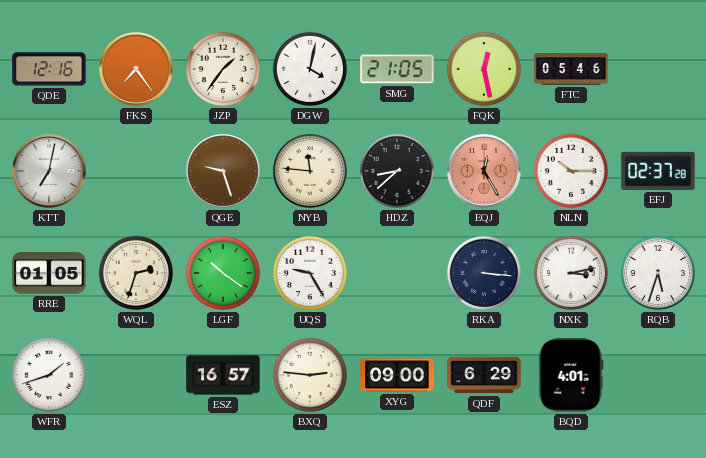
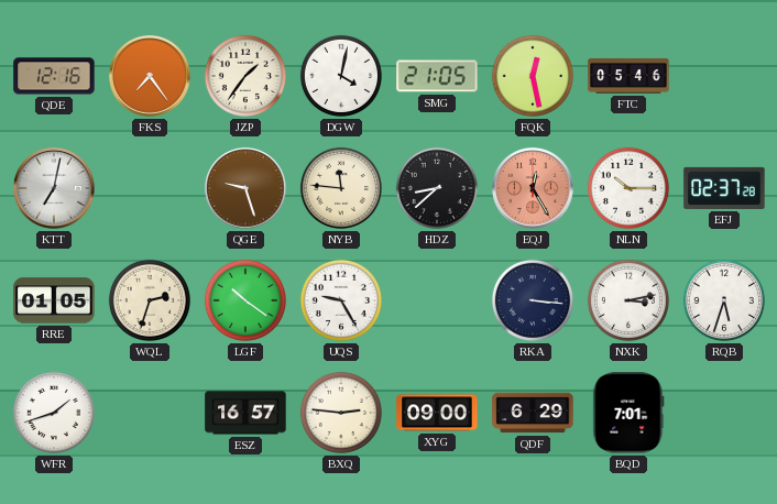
BQD: 4:01 -> 7:01
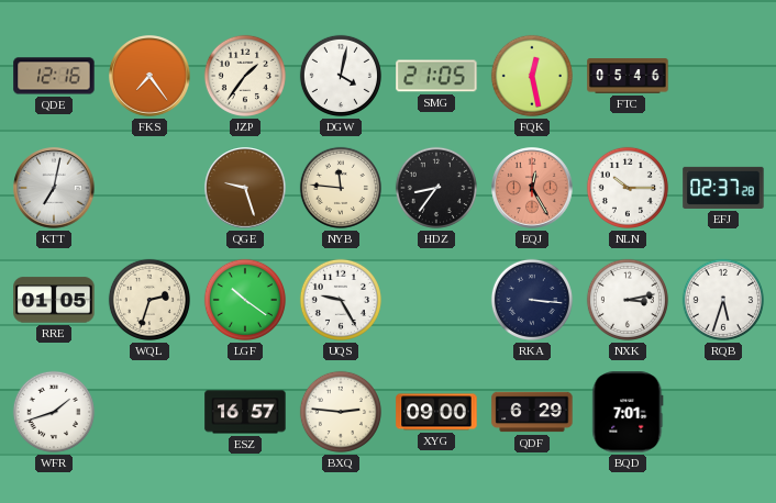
HDZ: 8:38 -> 8:36
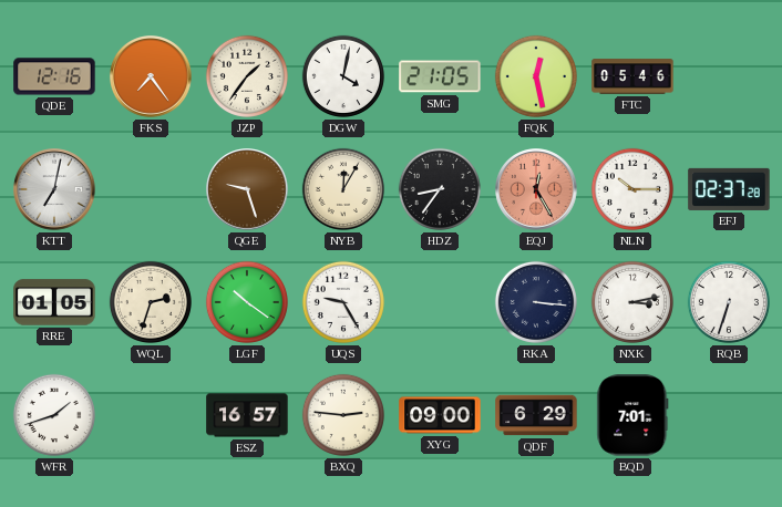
NYB: 11:46 -> 12:05
RQB: 5:33 -> 6:33
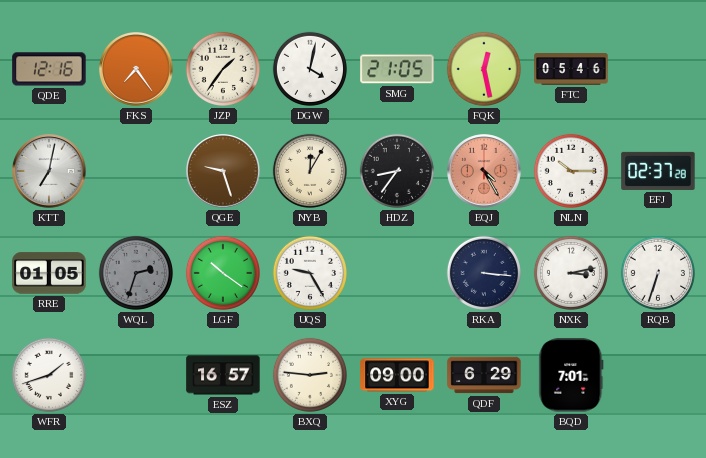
EQJ: 12:25 -> 4:25
WQL dial: cream -> grey
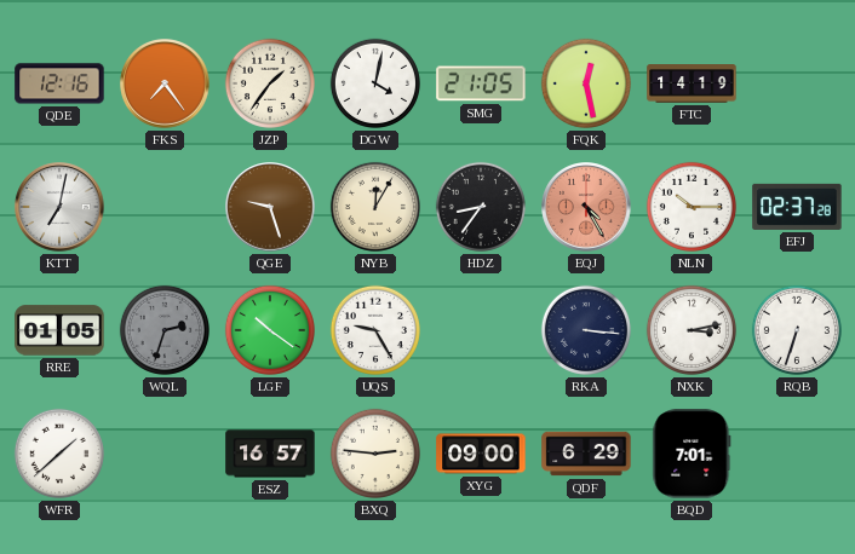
FTC: 05:46 -> 14:19
WFR: 1:42 -> 1:38
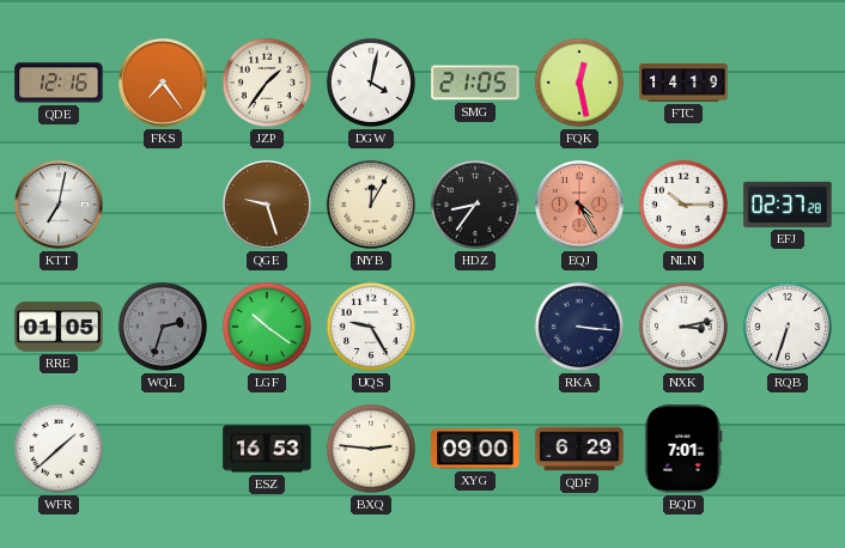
ESZ: 16:57 -> 16:53
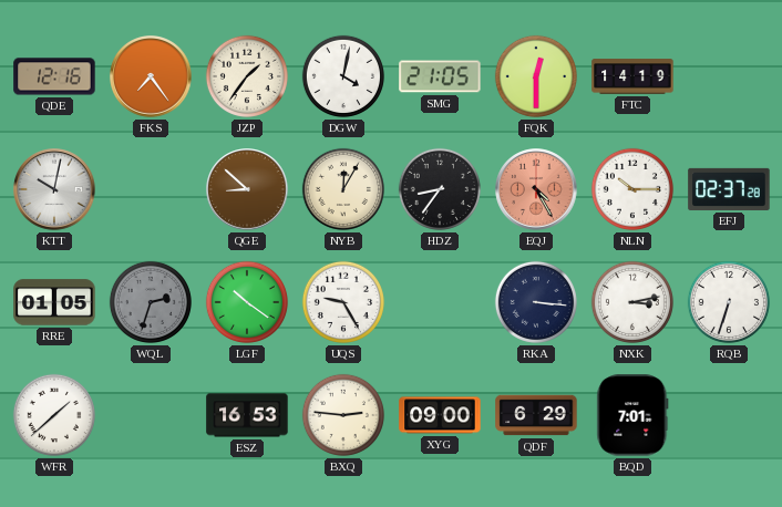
FQK: 12:28 -> 12:30
KTT: 7:02 -> 10:02
QGE: 9:27 -> 8:52
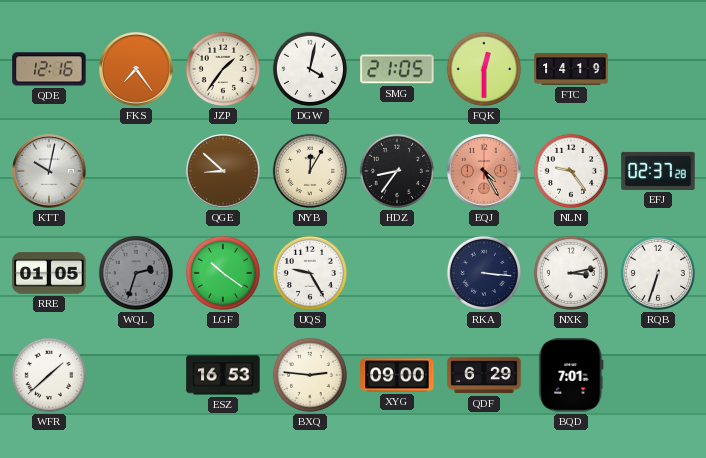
NLN: 10:15 -> 9:24
